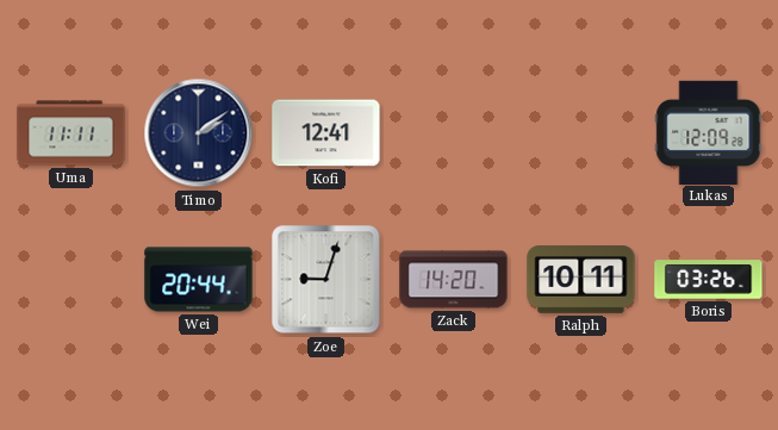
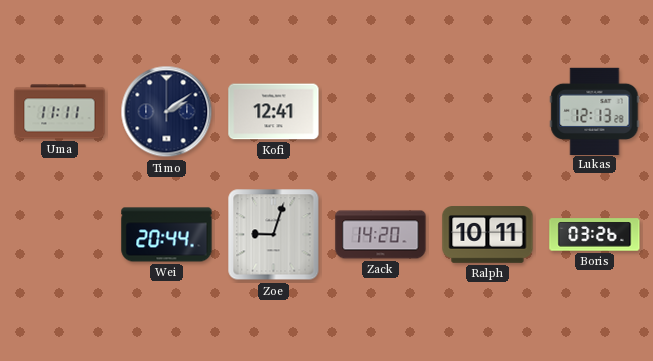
Lukas: 12:09 -> 12:13
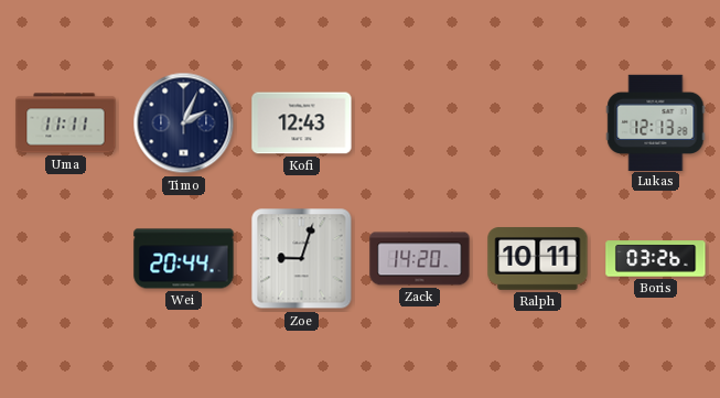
Timo: 2:09 -> 2:04
Kofi: 12:41 -> 12:43
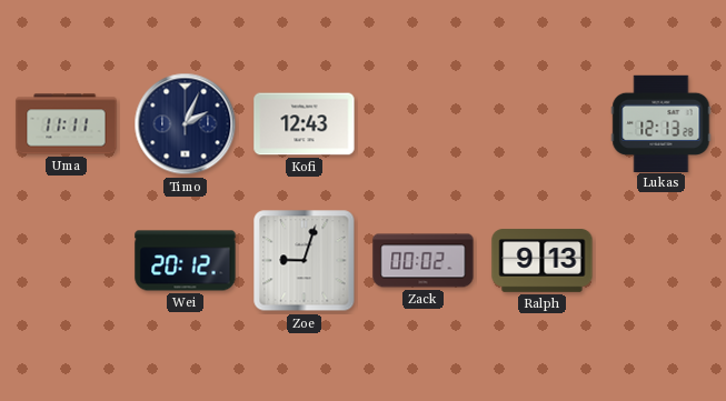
Wei: 20:44 -> 20:12
Zack: 14:20 -> 00:02
Ralph: 10:11 -> 9:13
Boris: 03:26 -> none
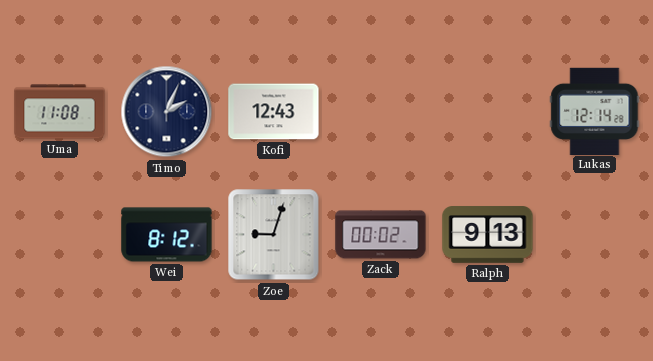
Uma: 11:11 -> 11:08
Lukas: 12:13 -> 12:14
Wei: 20:12 -> 8:12
